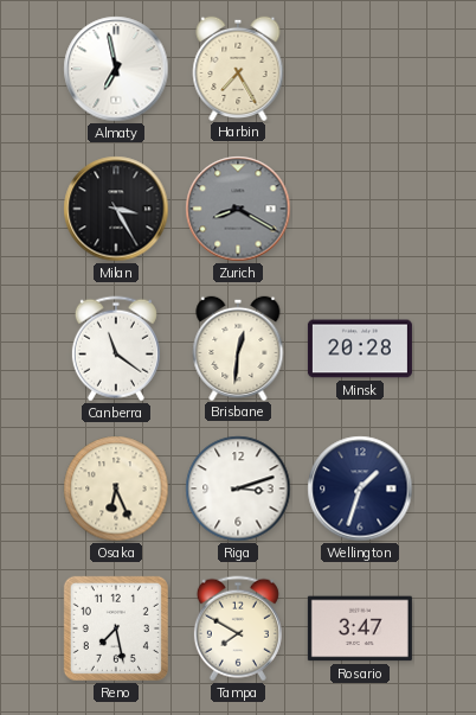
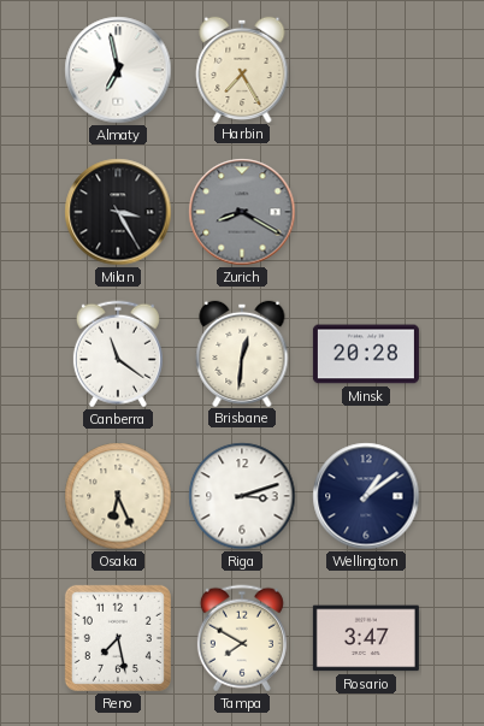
Wellington: 1:33 -> 1:09
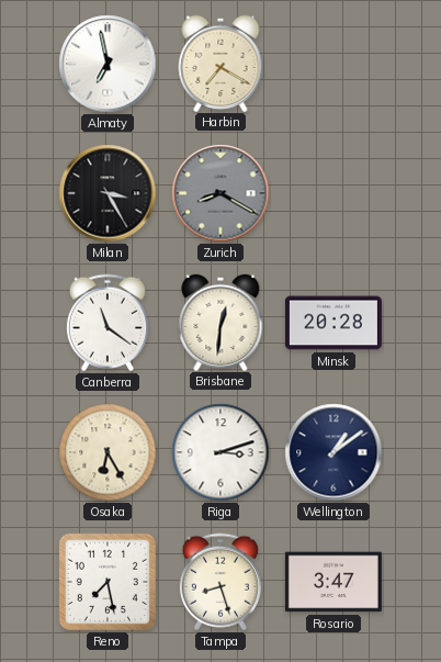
Harbin: 7:25 -> 7:20
Osaka: 6:26 -> 6:25
Tampa: 7:50 -> 8:27
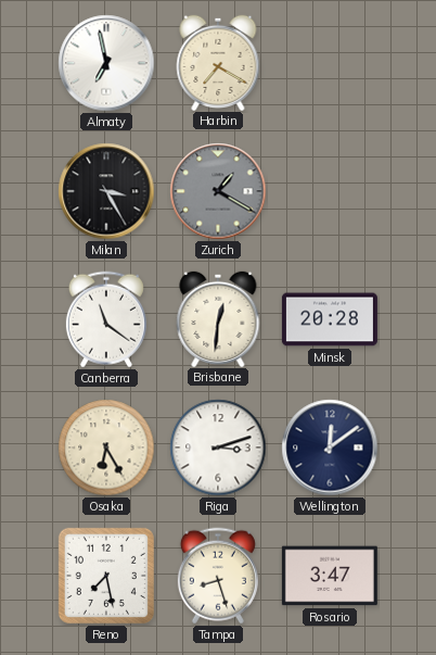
Zurich: 8:20 -> 1:20
Wellington: 1:09 -> 12:09
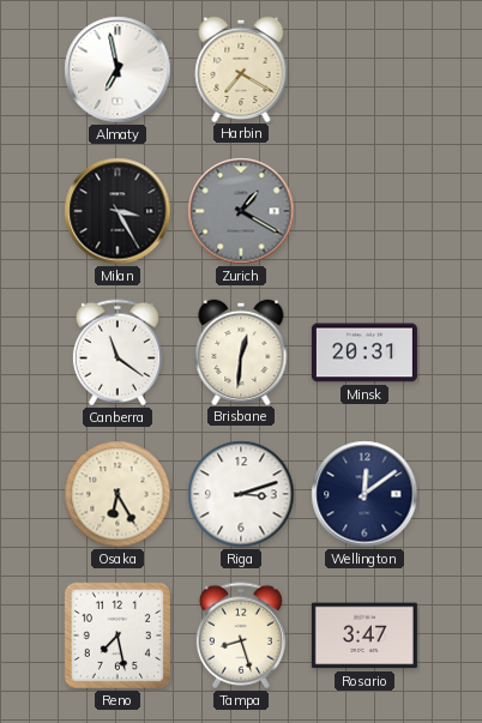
Minsk: 20:28 -> 20:31
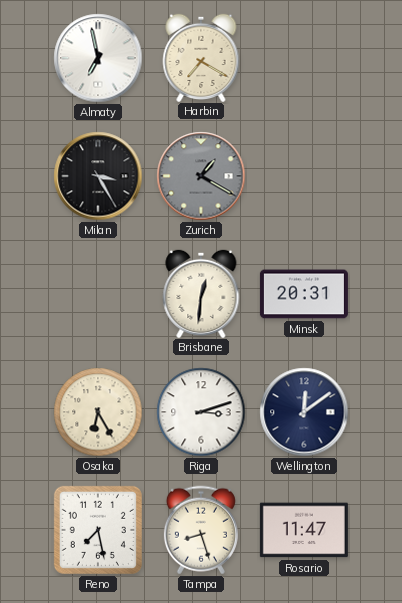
Canberra: 11:21 -> none
Rosario: 3:47 -> 11:47
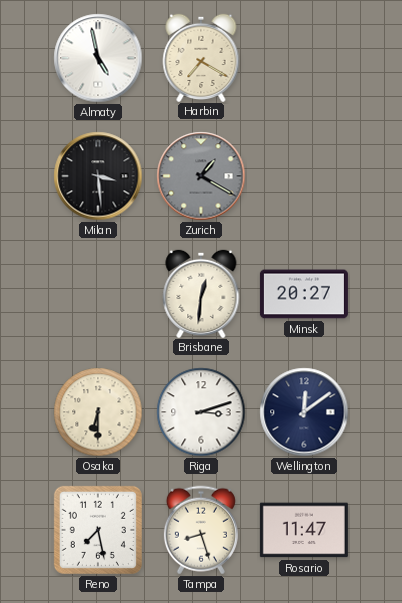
Almaty: 6:58 -> 4:58
Milan: 3:25 -> 3:29
Minsk: 20:31 -> 20:27
Osaka: 6:25 -> 6:30
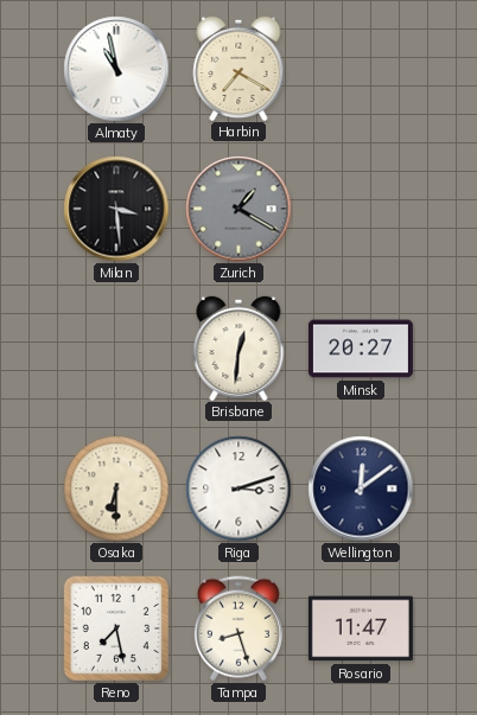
Almaty: 4:58 -> 10:58
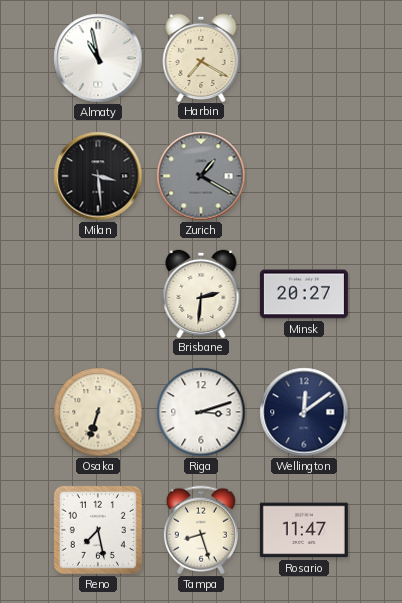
Brisbane: 12:31 -> 2:31
Osaka: 6:30 -> 6:33
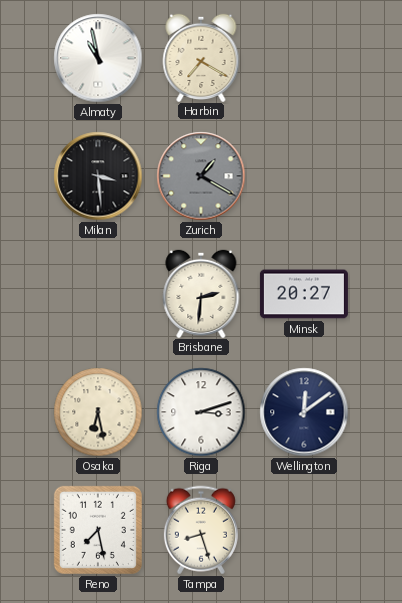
Osaka: 6:33 -> 6:28
Rosario: 11:47 -> none
